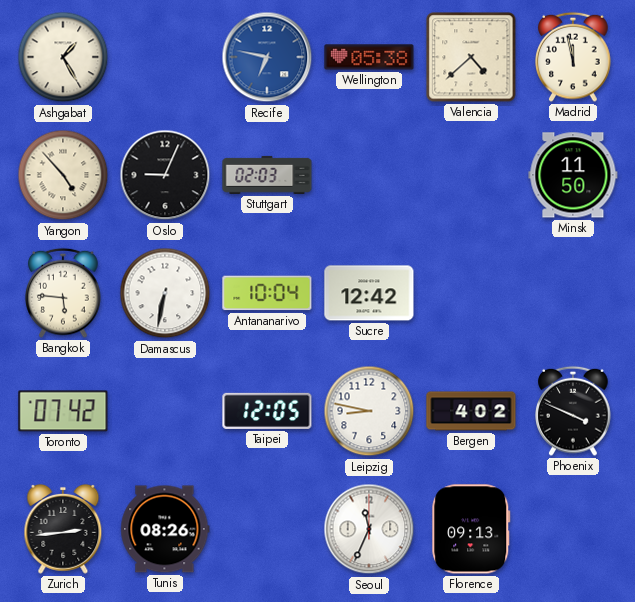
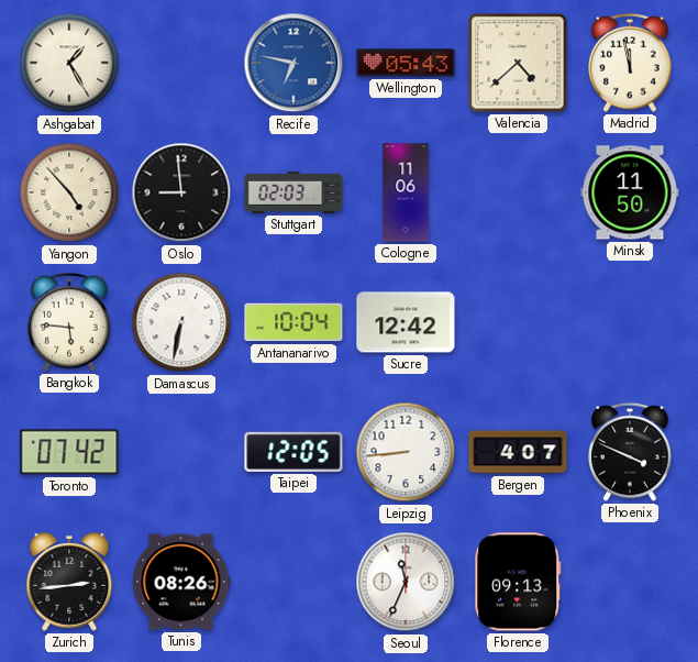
Wellington: 05:38 -> 05:43
Oslo: 9:04 -> 8:59
Cologne: none -> 11:06
Leipzig: 8:47 -> 8:44
Bergen: 4:02 -> 4:07
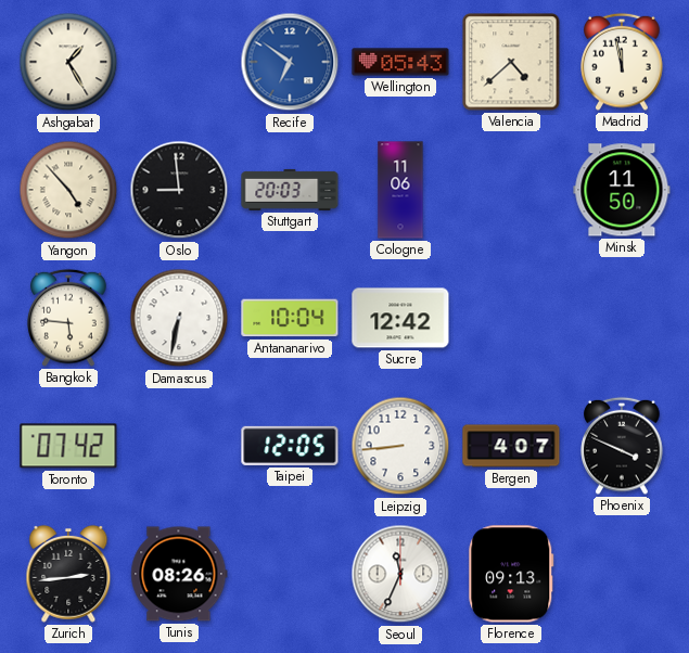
Recife: 6:47 -> 6:51
Stuttgart: 02:03 -> 20:03
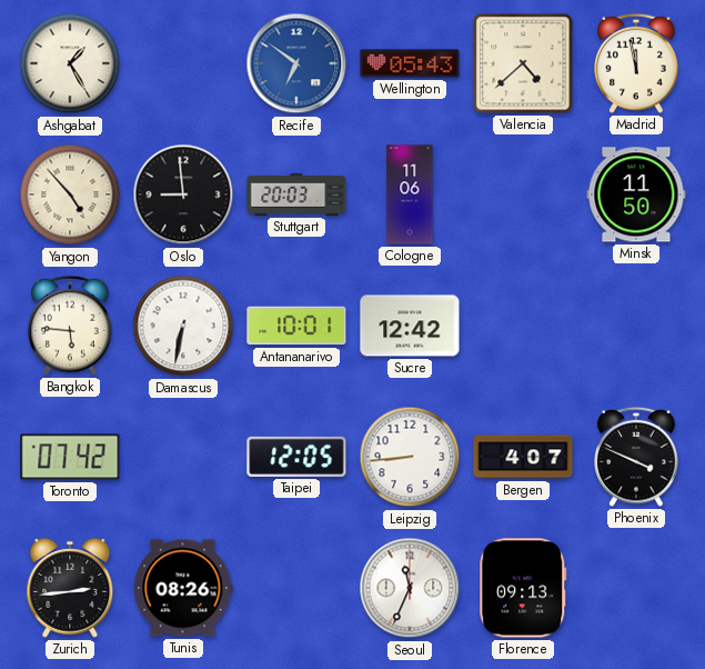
Antananarivo: 10:04 -> 10:01
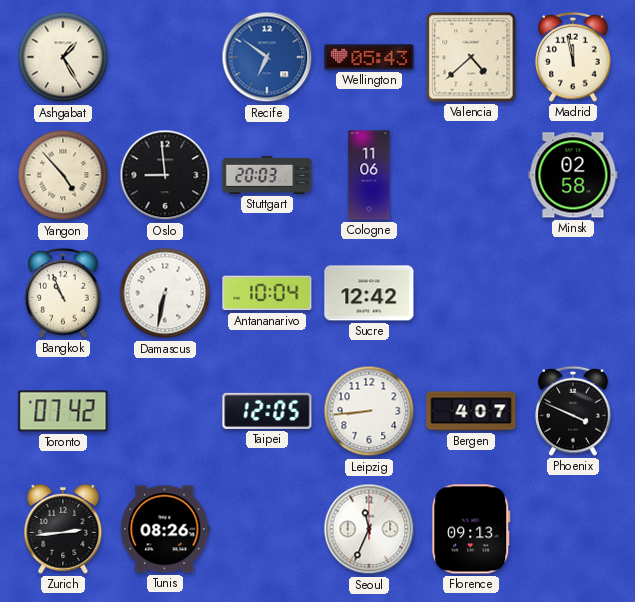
Minsk: 11:50 -> 02:58
Bangkok: 5:46 -> 10:56
Antananarivo: 10:01 -> 10:04
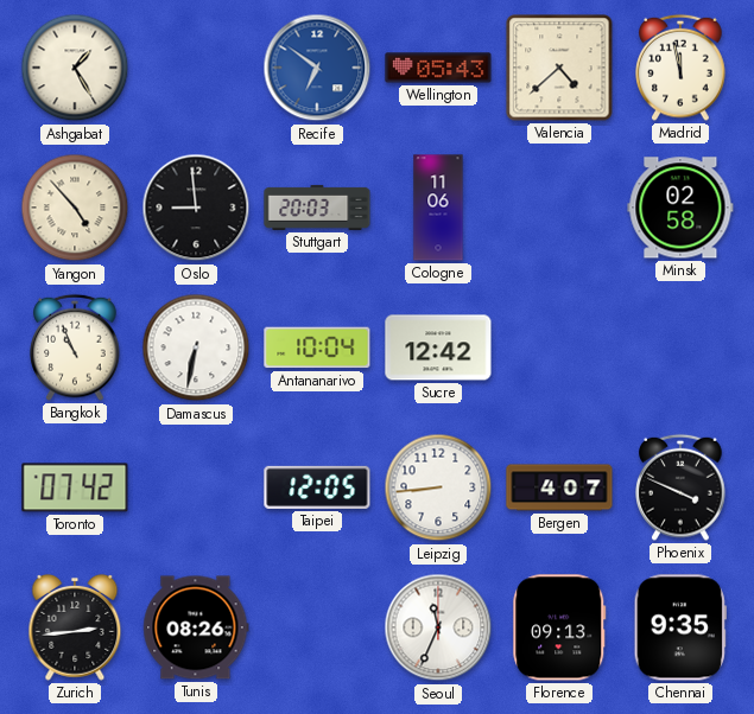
Chennai: none -> 9:35
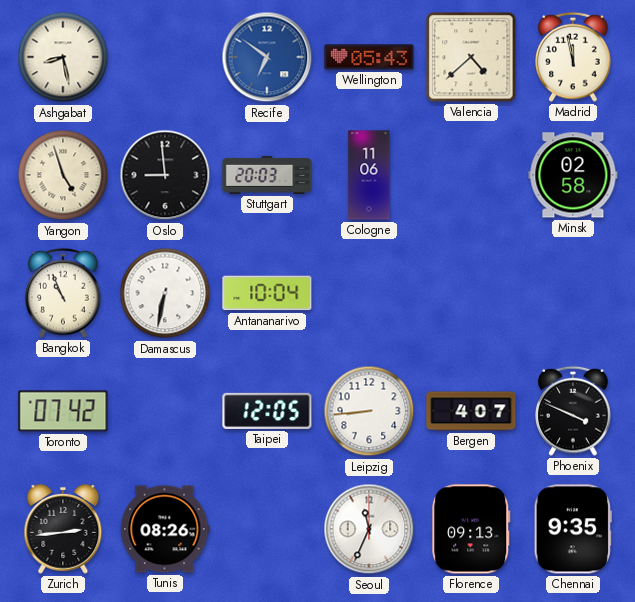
Ashgabat: 1:25 -> 8:28
Yangon: 4:53 -> 4:57
Sucre: 12:42 -> none
